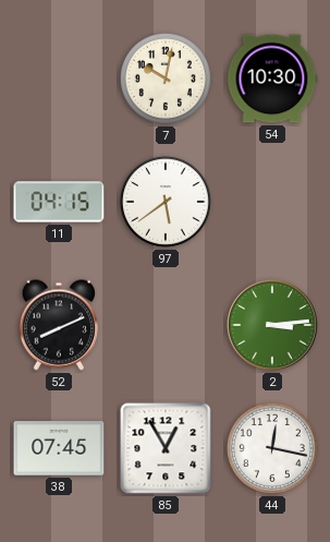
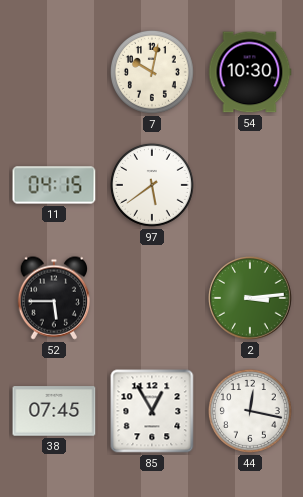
52: 8:11 -> 5:45
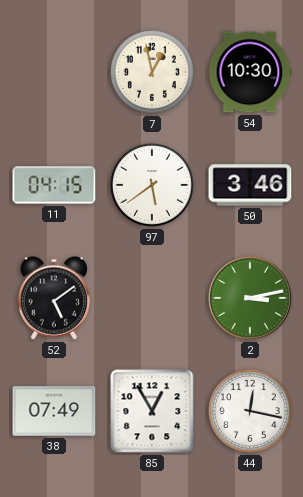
7: 10:02 -> 12:58
50: none -> 3:46
52: 5:45 -> 5:09
2: 3:14 -> 3:13
38: 07:45 -> 07:49
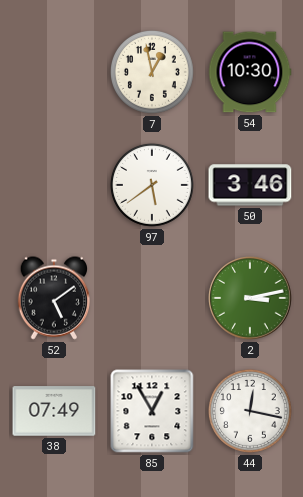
11: 04:15 -> none
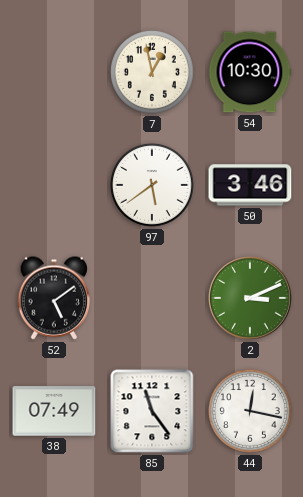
2: 3:13 -> 3:11
85: 12:55 -> 11:24
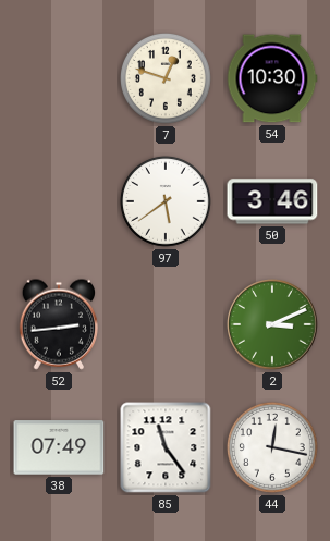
7: 12:58 -> 12:48
52: 5:09 -> 2:44
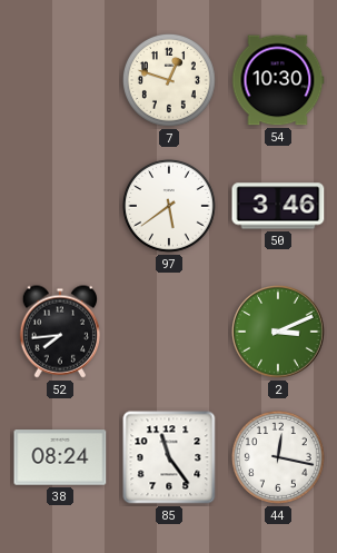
52: 2:44 -> 7:44
38: 07:49 -> 08:24
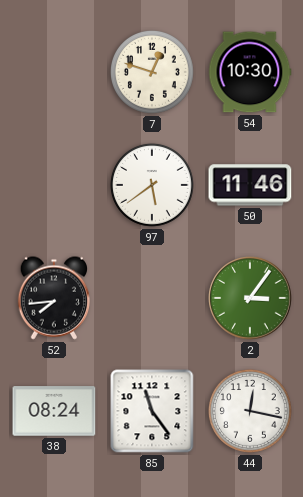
50: 3:46 -> 11:46
2: 3:11 -> 3:06
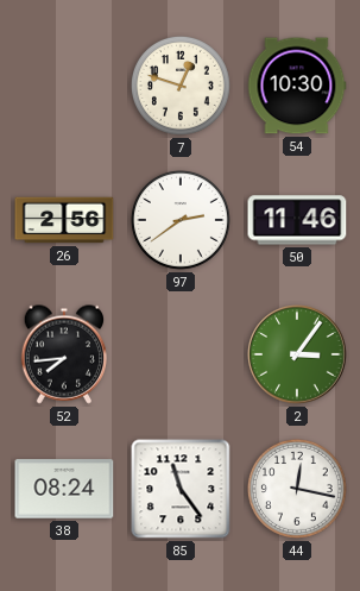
26: none -> 2:56
97: 5:39 -> 2:39
